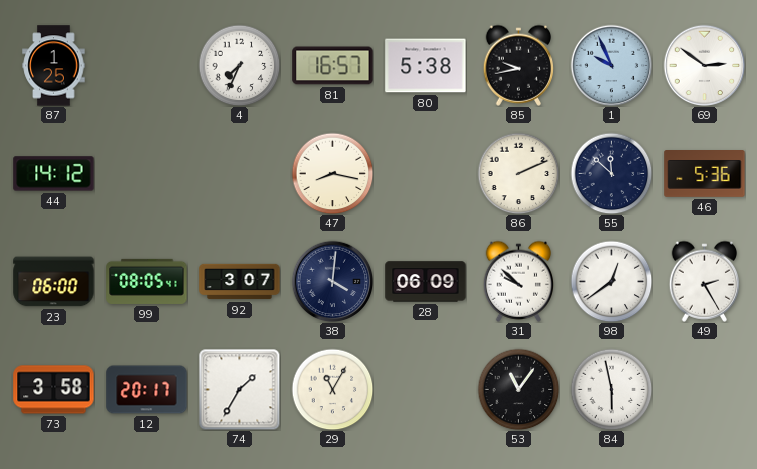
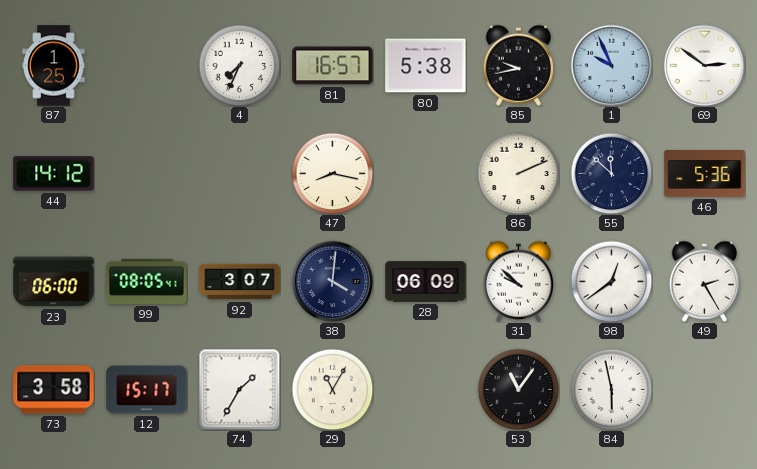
12: 20:17 -> 15:17
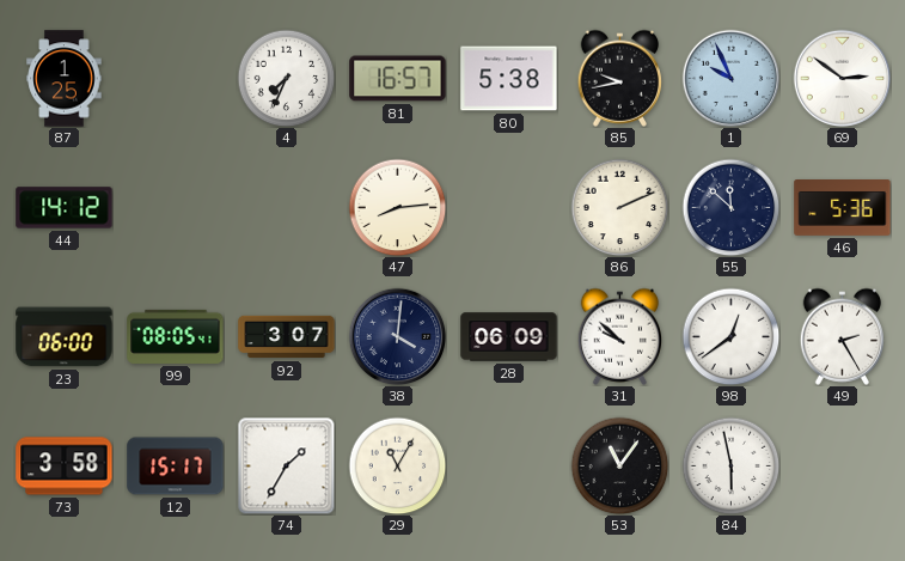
47: 8:17 -> 8:14
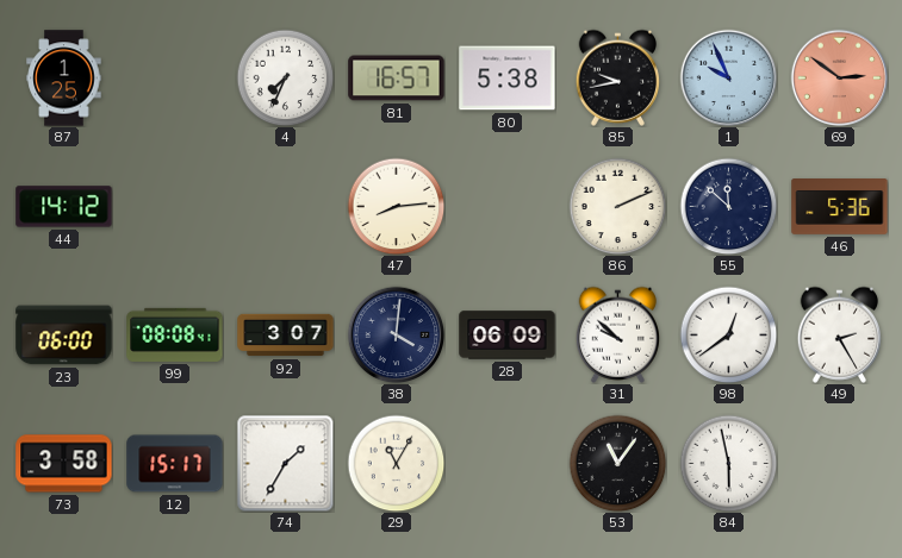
69 dial: white -> salmon
99: 08:05 -> 08:08
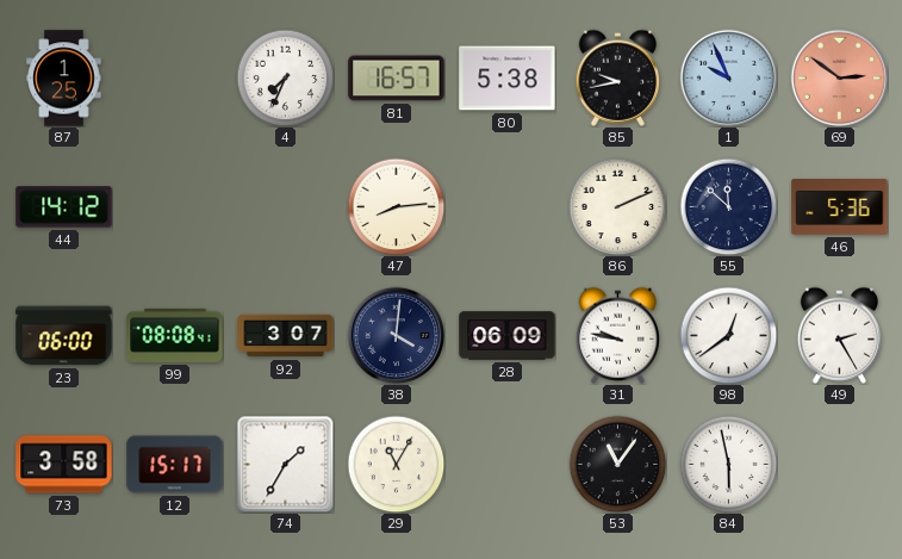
31: 9:52 -> 9:47
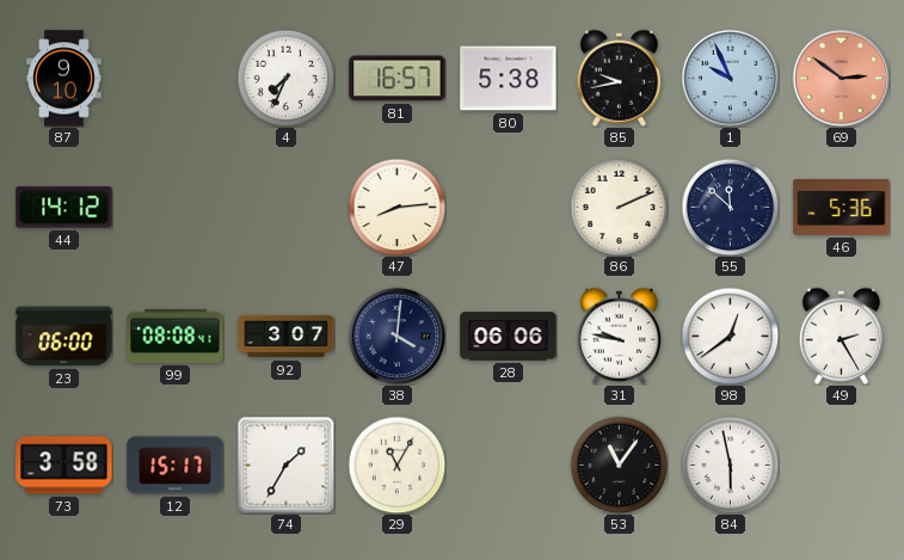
87: 1:25 -> 9:10
28: 06:09 -> 06:06
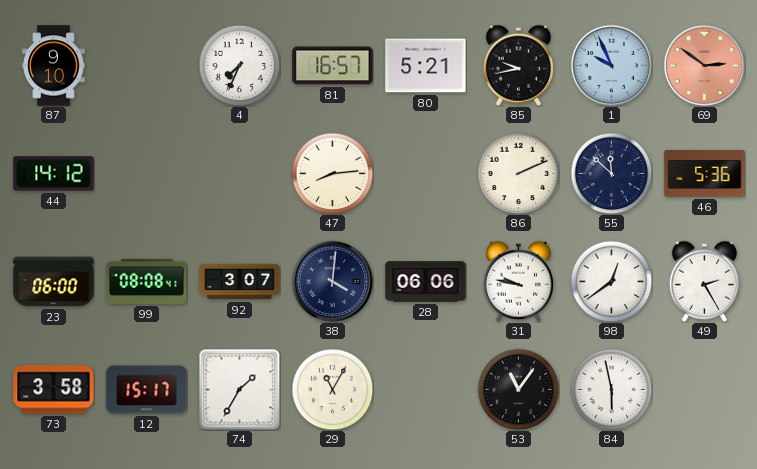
80: 5:38 -> 5:21
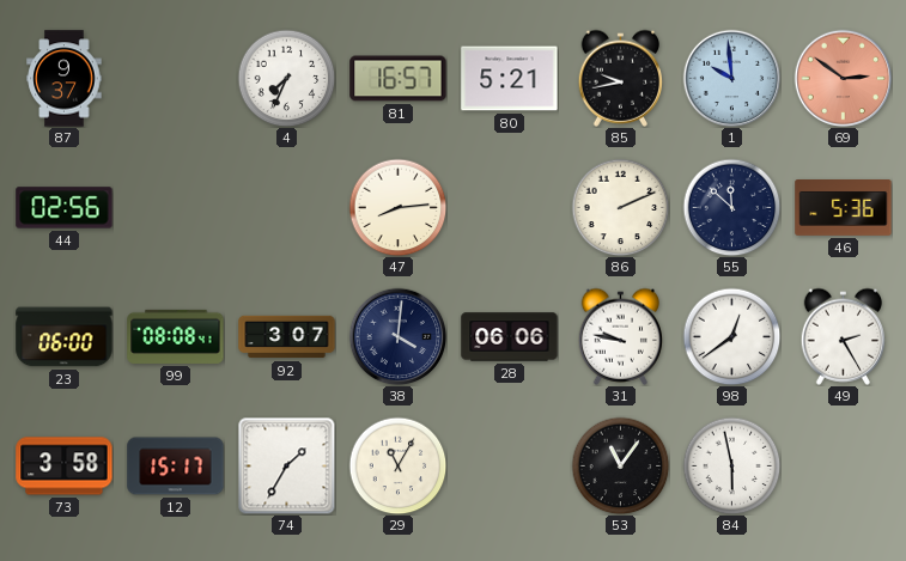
87: 9:10 -> 9:37
1: 9:56 -> 9:59
44: 14:12 -> 02:56
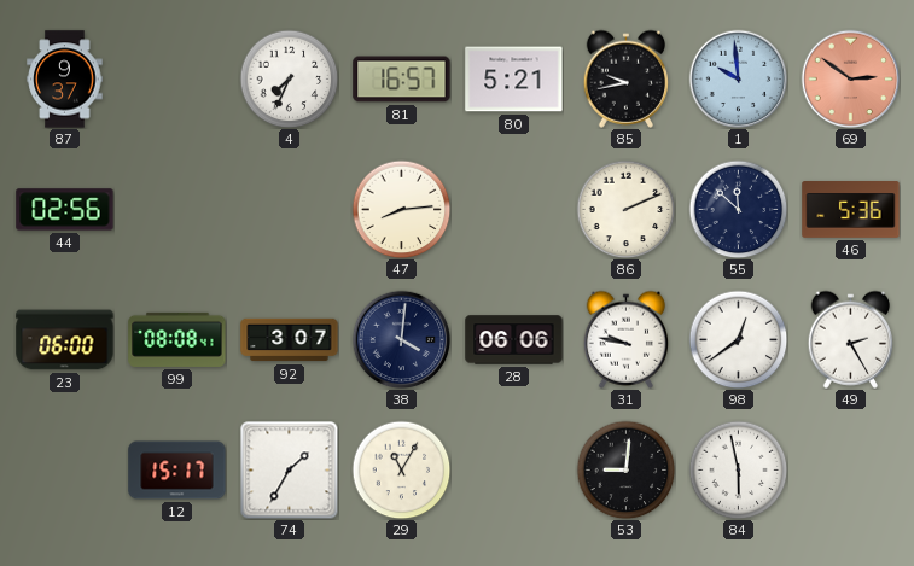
73: 3:58 -> none
53: 11:06 -> 9:01
